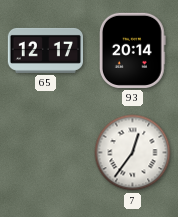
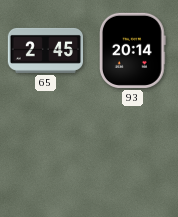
65: 12:17 -> 2:45
7: 12:36 -> none
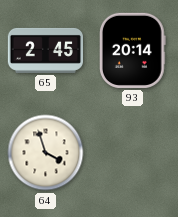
64: none -> 3:57
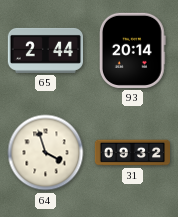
65: 2:45 -> 2:44
31: none -> 09:32
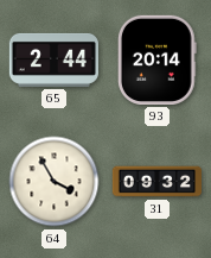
64: 3:57 -> 3:55
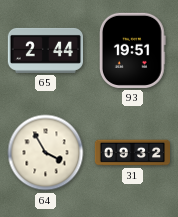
93: 20:14 -> 19:51
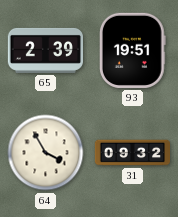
65: 2:44 -> 2:39
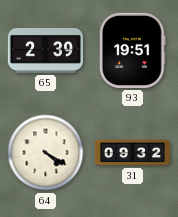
64: 3:55 -> 4:20
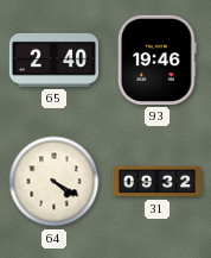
65: 2:39 -> 2:40
93: 19:51 -> 19:46
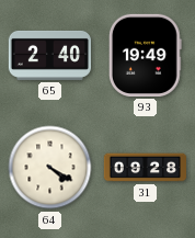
93: 19:46 -> 19:49
31: 09:32 -> 09:28
